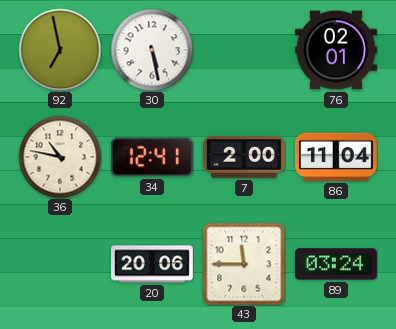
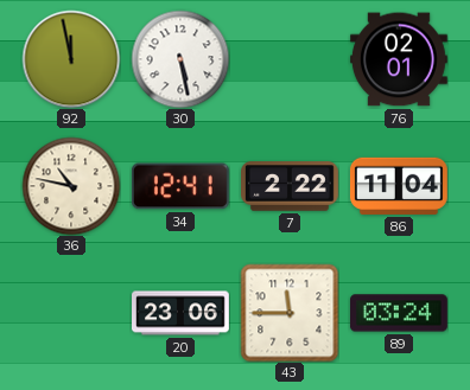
92: 6:58 -> 11:58
7: 2:00 -> 2:22
20: 20:06 -> 23:06
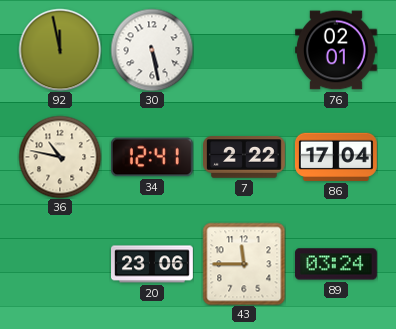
86: 11:04 -> 17:04
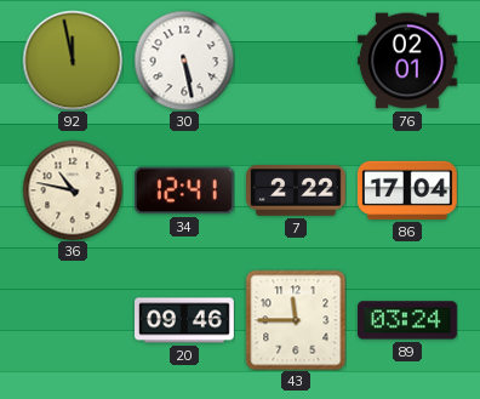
20: 23:06 -> 09:46
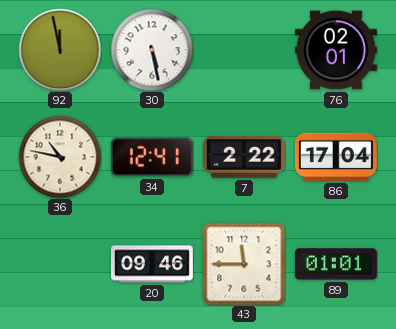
89: 03:24 -> 01:01
